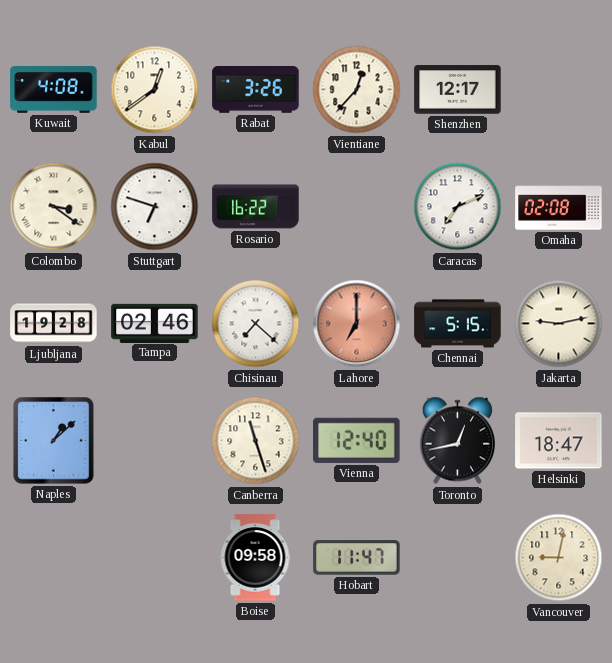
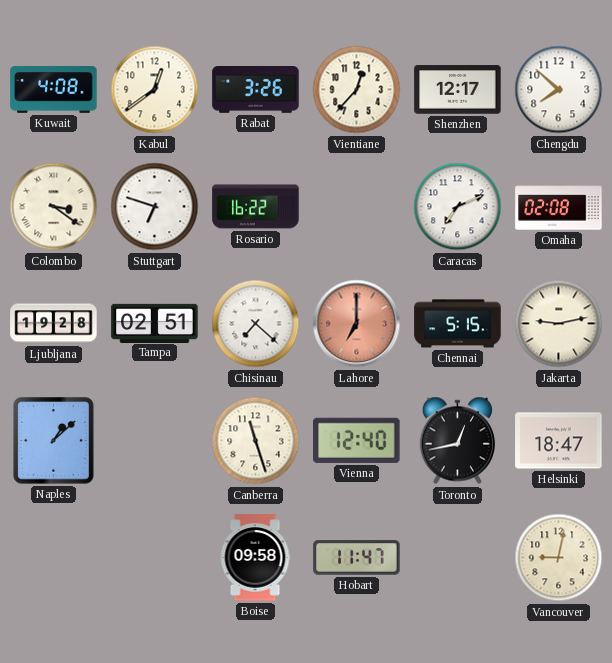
Chengdu: none -> 7:52
Tampa: 02:46 -> 02:51
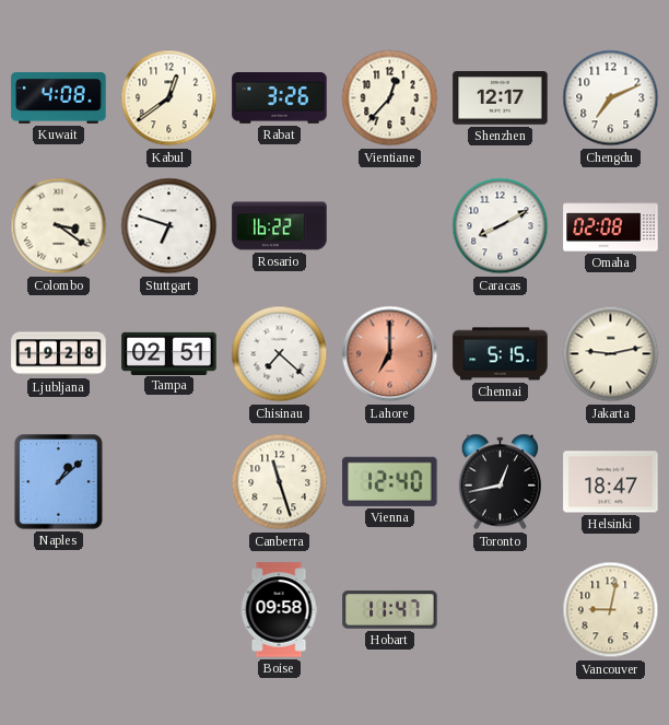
Chengdu: 7:52 -> 7:11
Caracas: 7:11 -> 8:10
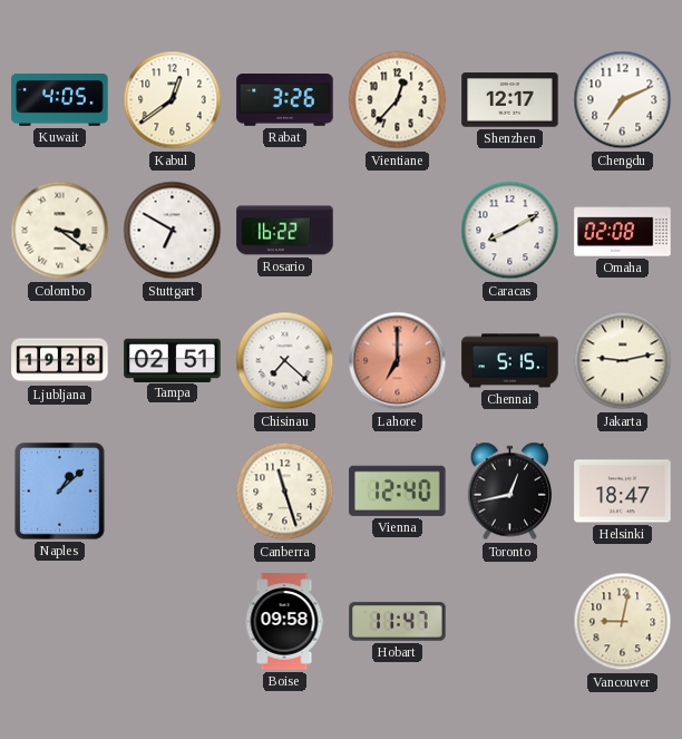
Kuwait: 4:08 -> 4:05
Stuttgart: 6:48 -> 6:50
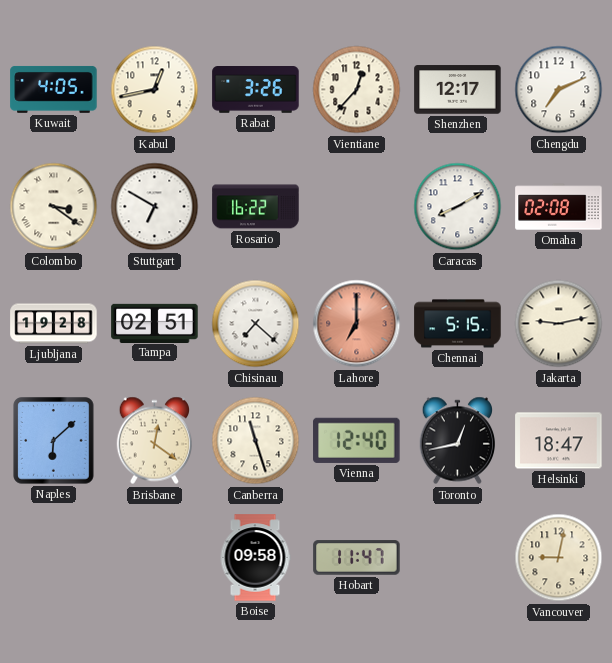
Kabul: 12:39 -> 12:43
Naples: 1:08 -> 6:08
Brisbane: none -> 12:21
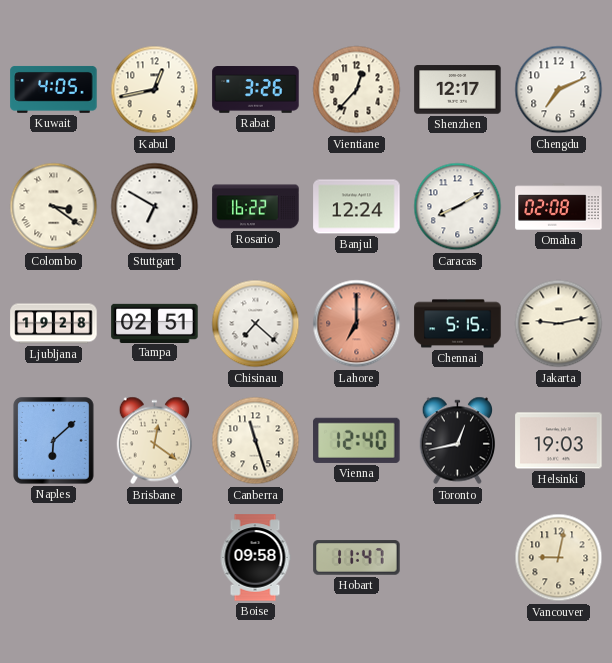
Banjul: none -> 12:24
Helsinki: 18:47 -> 19:03
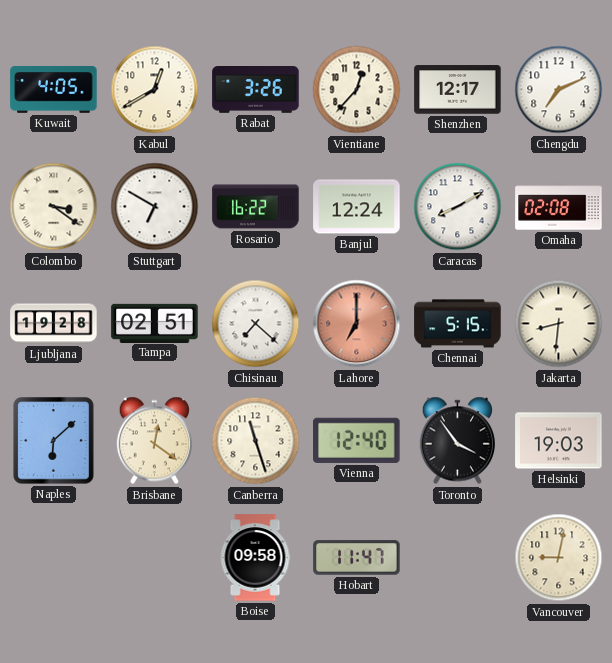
Kabul: 12:43 -> 12:40
Jakarta: 9:13 -> 8:31
Toronto: 12:43 -> 3:54
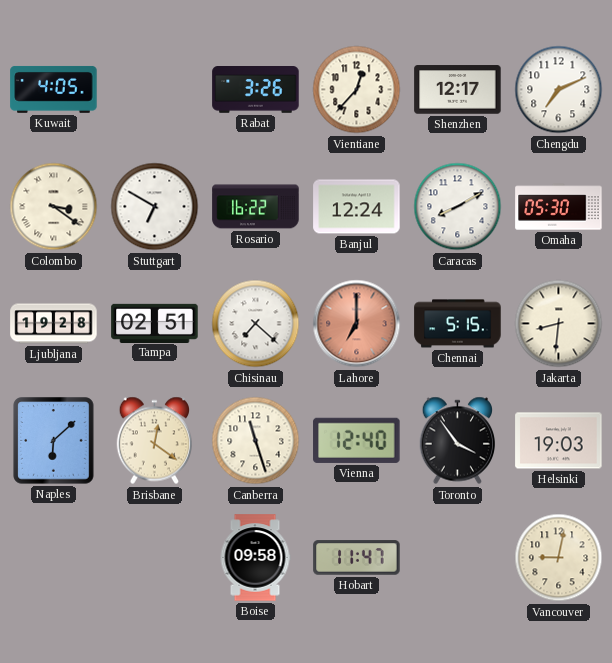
Kabul: 12:40 -> none
Omaha: 02:08 -> 05:30
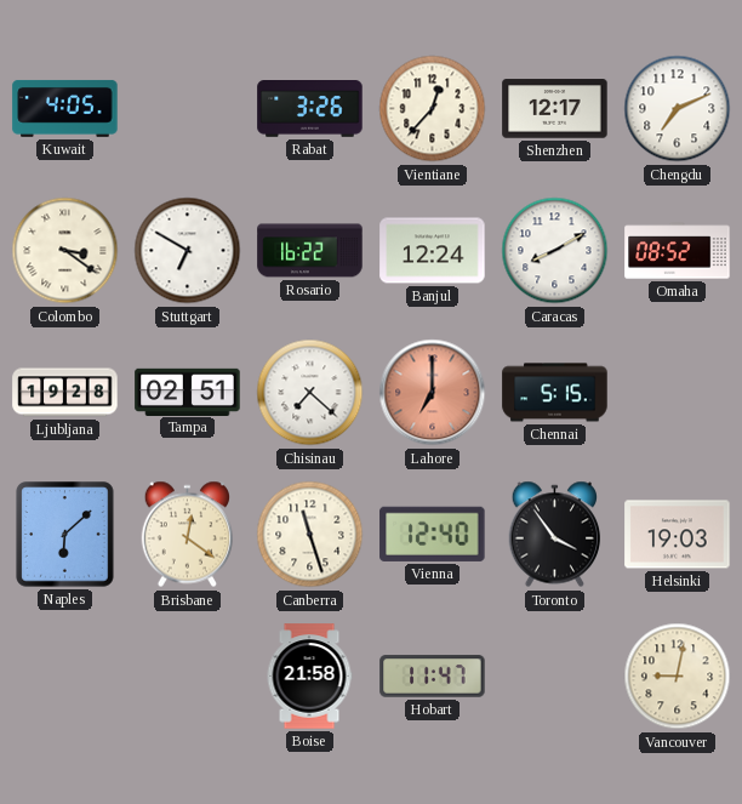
Omaha: 05:30 -> 08:52
Jakarta: 8:31 -> none
Boise: 09:58 -> 21:58
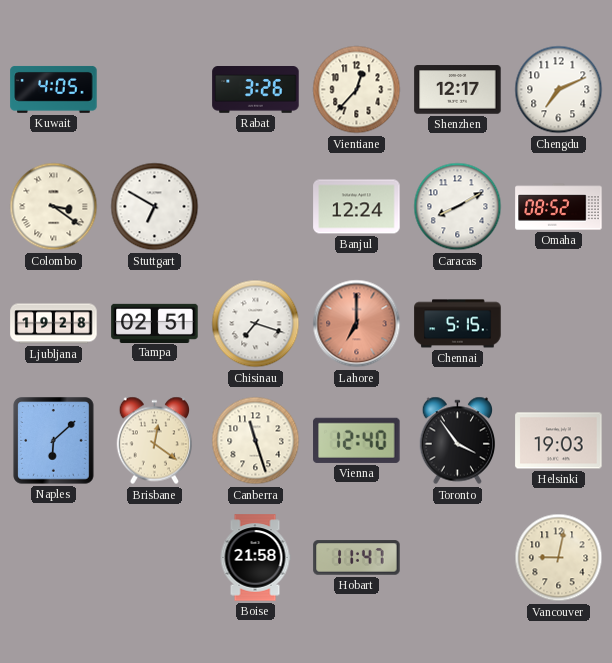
Rosario: 16:22 -> none
Chisinau: 7:22 -> 7:18
